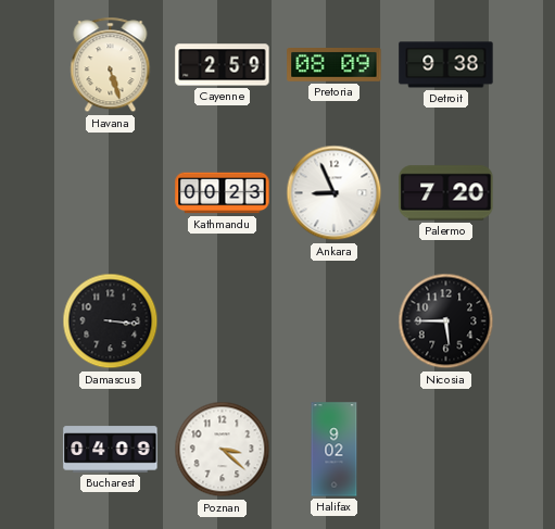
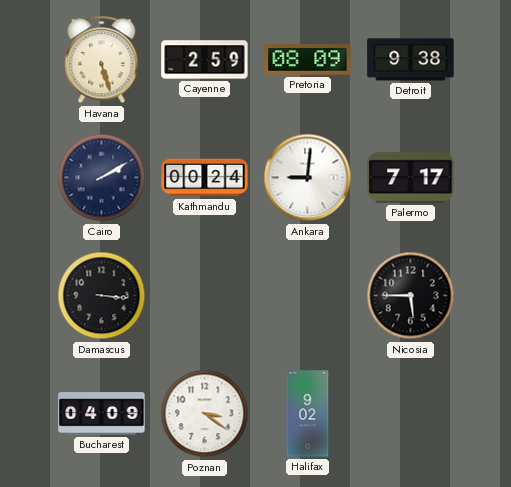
Cairo: none -> 2:10
Kathmandu: 00:23 -> 00:24
Ankara: 8:56 -> 9:01
Palermo: 7:20 -> 7:17
Poznan: 3:22 -> 3:21
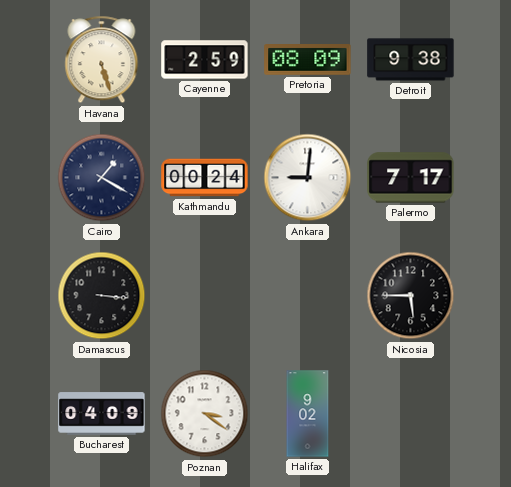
Cairo: 2:10 -> 1:20
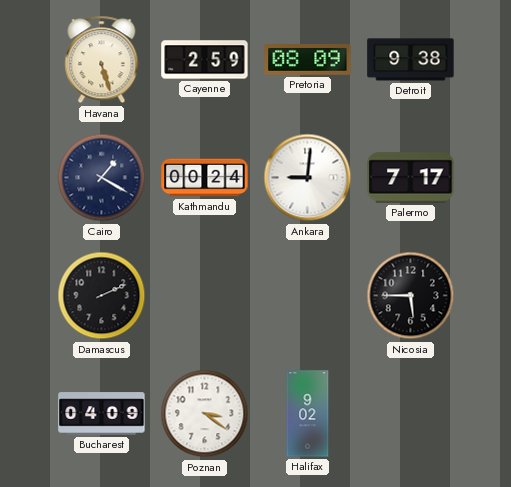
Damascus: 3:16 -> 2:11
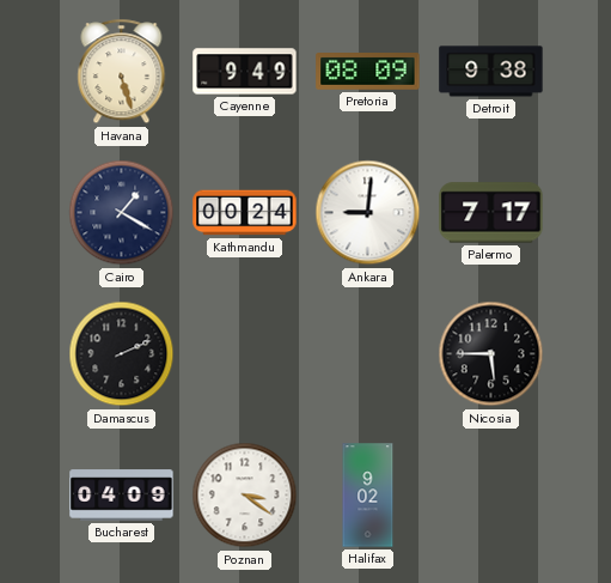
Cayenne: 2:59 -> 9:49
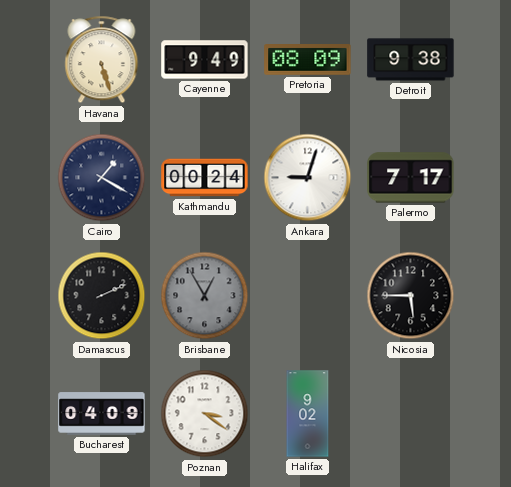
Ankara: 9:01 -> 9:03
Brisbane: none -> 12:55
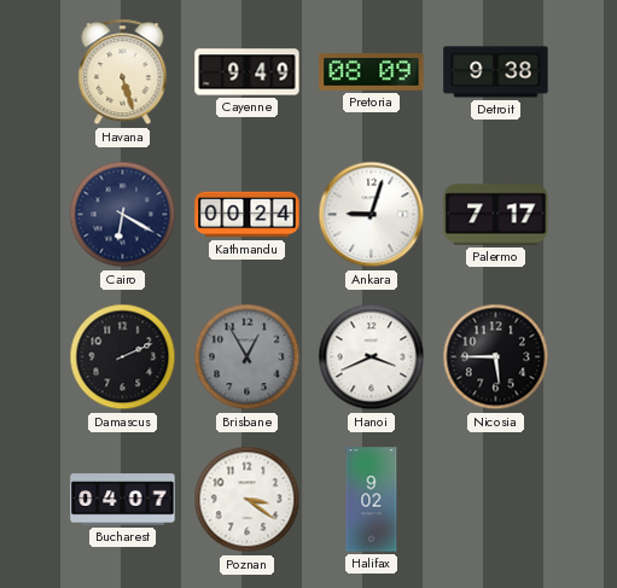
Cairo: 1:20 -> 6:20
Hanoi: none -> 3:41
Bucharest: 04:09 -> 04:07
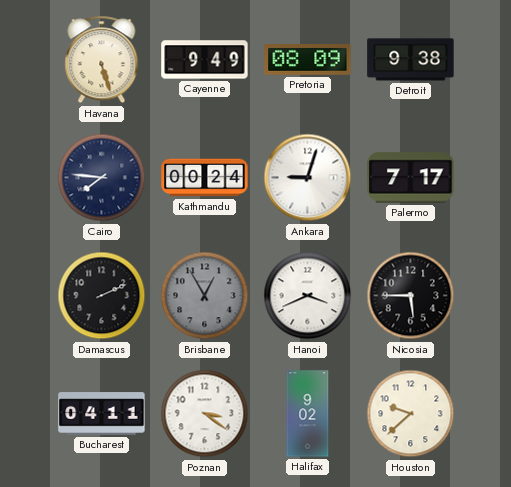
Cairo: 6:20 -> 7:46
Bucharest: 04:07 -> 04:11
Houston: none -> 9:38
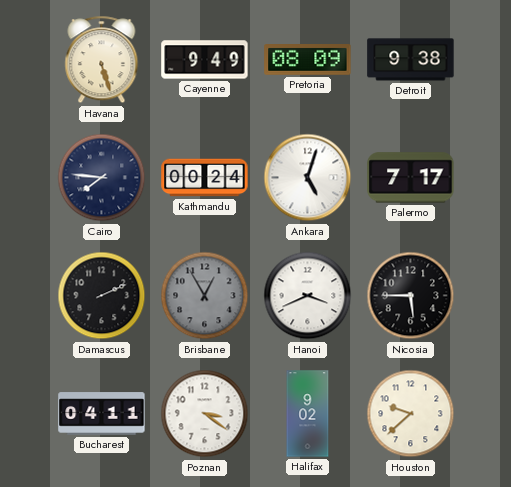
Ankara: 9:03 -> 5:03
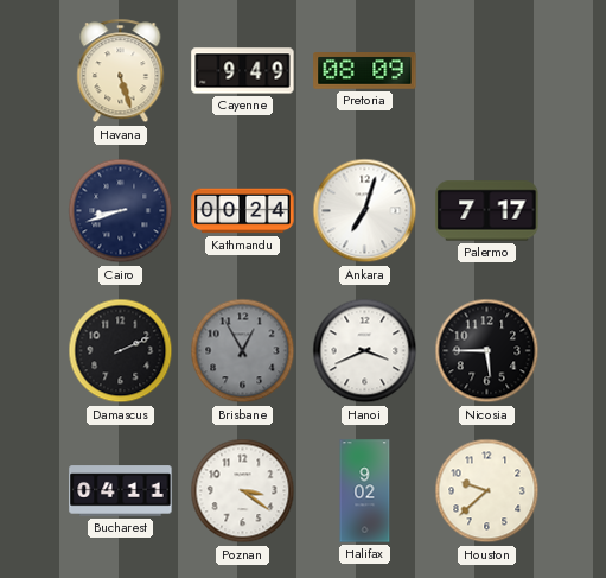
Detroit: 9:38 -> none
Cairo: 7:46 -> 8:42
Ankara: 5:03 -> 7:03
